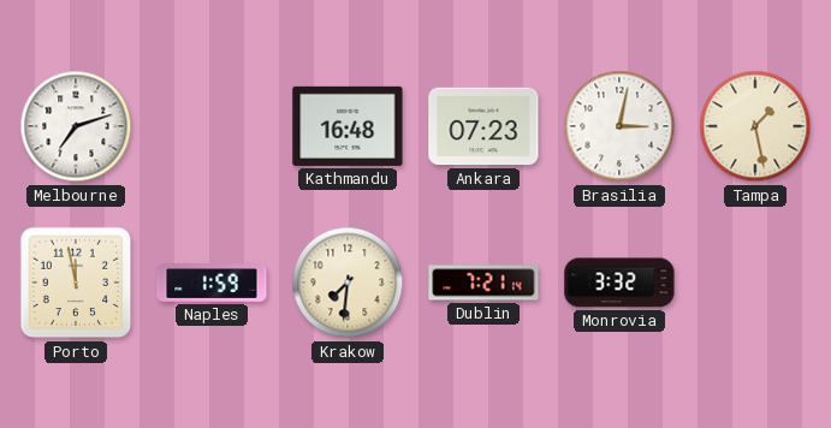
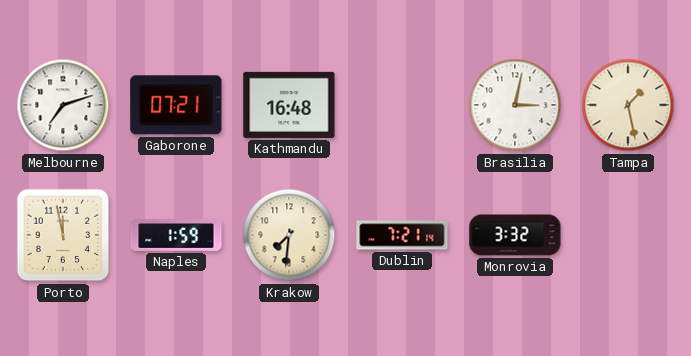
Gaborone: none -> 07:21
Ankara: 07:23 -> none
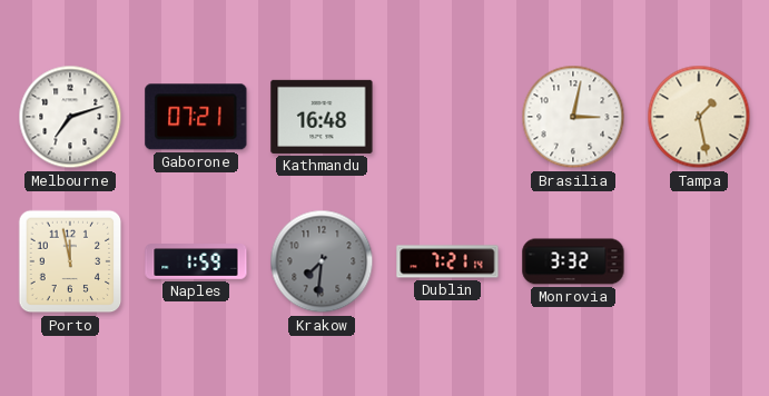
Krakow dial: cream -> grey
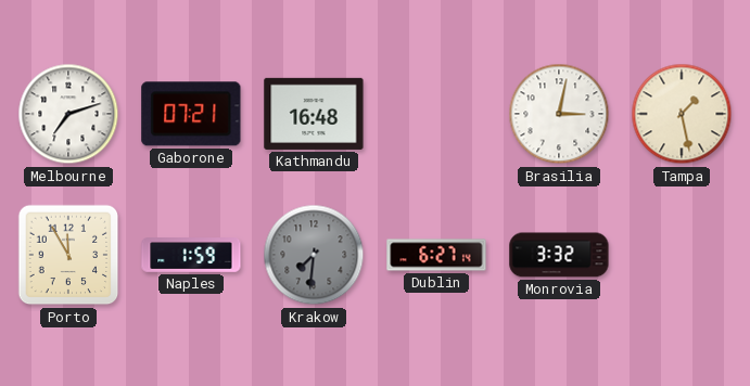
Porto: 11:58 -> 11:55
Dublin: 7:21 -> 6:27
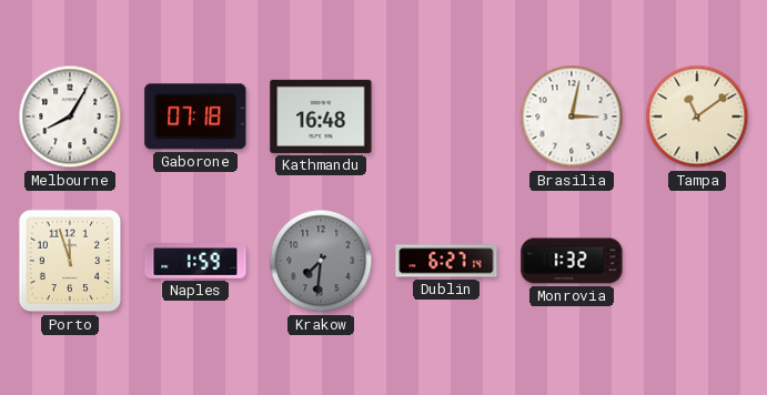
Melbourne: 7:12 -> 8:05
Gaborone: 07:21 -> 07:18
Tampa: 1:28 -> 11:09
Porto: 11:55 -> 11:57
Monrovia: 3:32 -> 1:32
